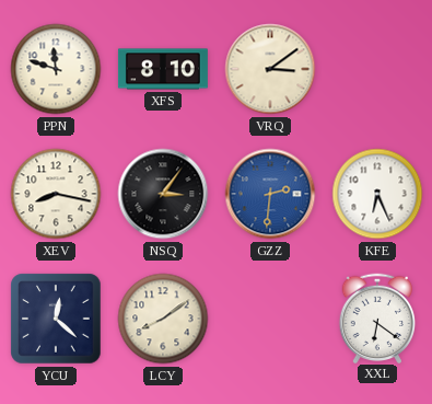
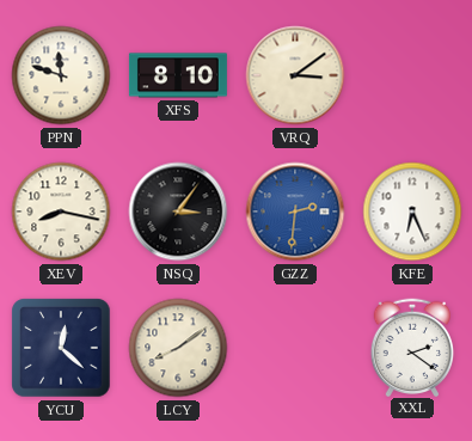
XXL: 6:21 -> 2:21
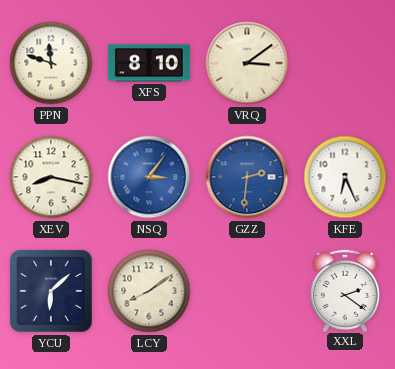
NSQ dial: black -> blue
YCU: 12:22 -> 6:08
